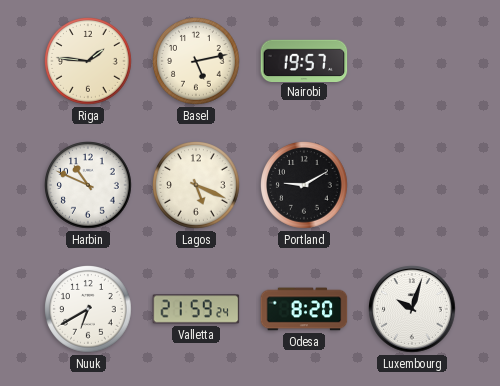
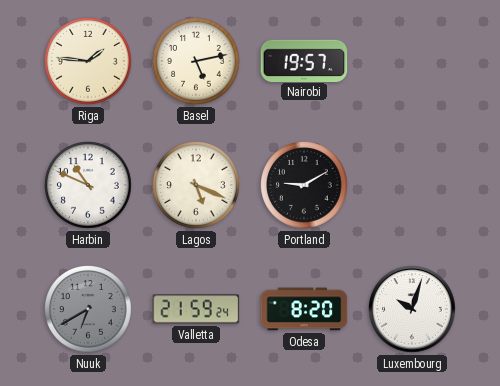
Nuuk dial: white -> grey
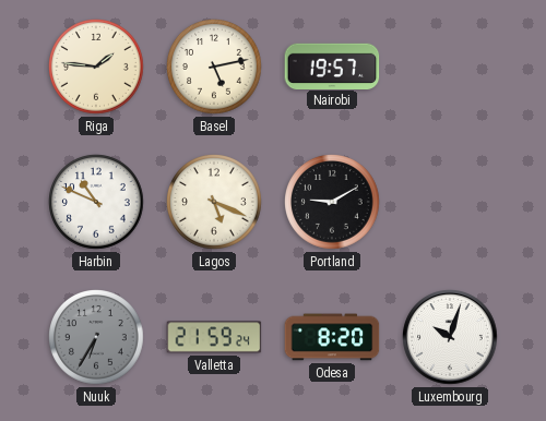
Nuuk: 6:40 -> 6:35
